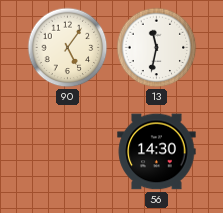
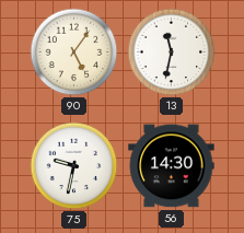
75: none -> 9:32
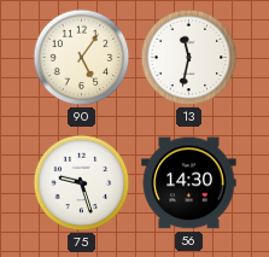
75: 9:32 -> 9:27
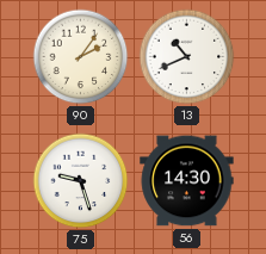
90: 5:06 -> 2:06
13: 11:32 -> 10:41
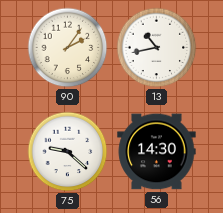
13: 10:41 -> 10:43
75: 9:27 -> 9:22
